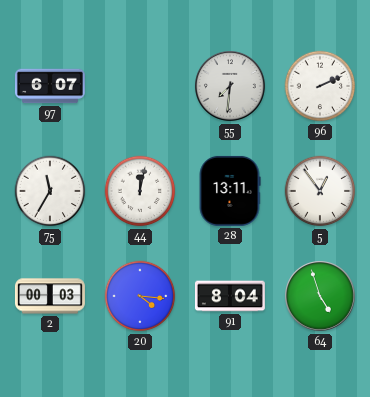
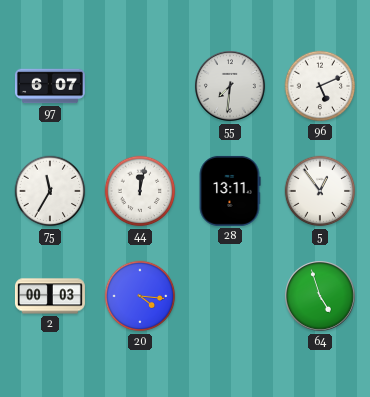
96: 2:11 -> 5:11
91: 8:04 -> none
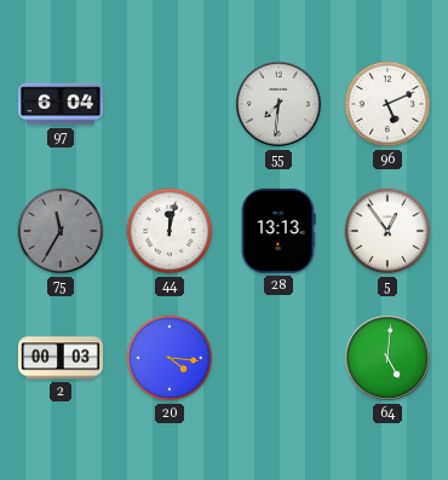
97: 6:07 -> 6:04
75 dial: white -> grey
28: 13:11 -> 13:13
64: 4:57 -> 5:01
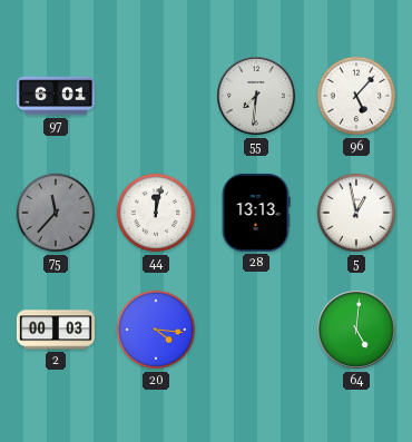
97: 6:04 -> 6:01
96: 5:11 -> 5:07
75: 11:35 -> 11:37
5: 12:54 -> 12:58
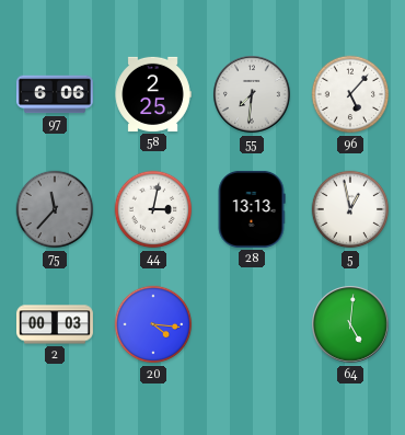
97: 6:01 -> 6:06
58: none -> 2:25
44: 12:02 -> 3:02
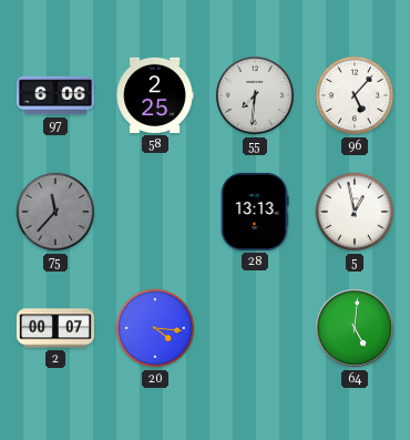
44: 3:02 -> none
2: 00:03 -> 00:07
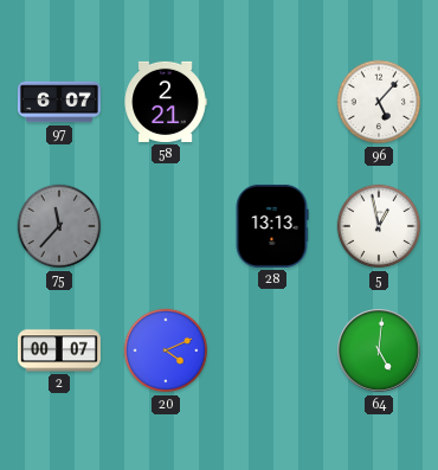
97: 6:06 -> 6:07
58: 2:25 -> 2:21
55: 7:31 -> none
20: 4:16 -> 4:11
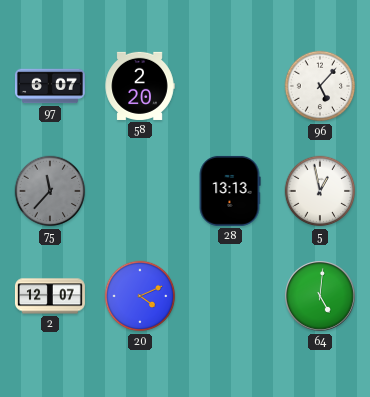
58: 2:21 -> 2:20
2: 00:07 -> 12:07
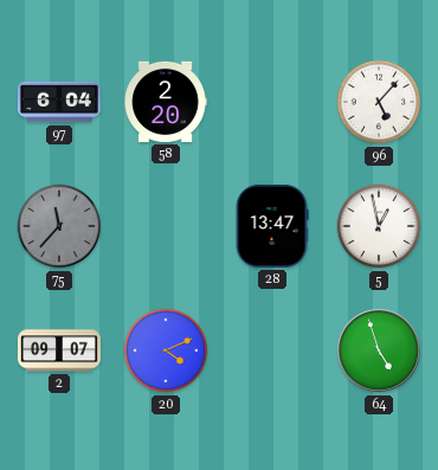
97: 6:07 -> 6:04
28: 13:13 -> 13:47
2: 12:07 -> 09:07
64: 5:01 -> 4:57
